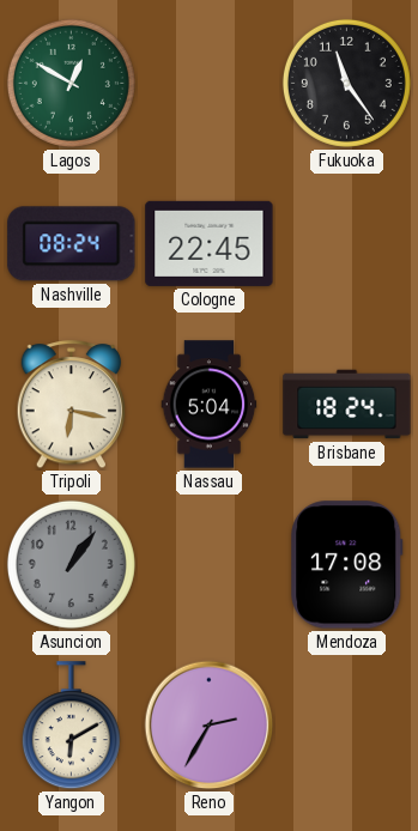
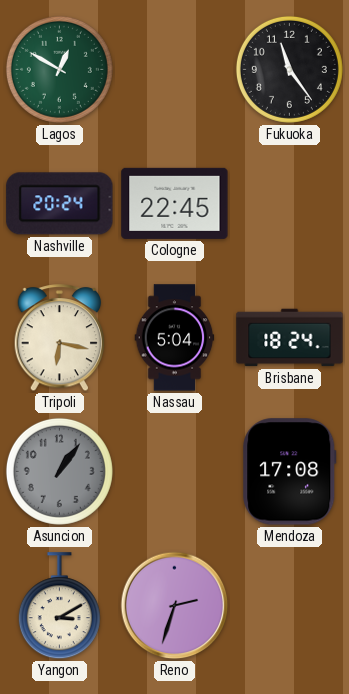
Nashville: 08:24 -> 20:24
Yangon: 6:10 -> 3:10
Reno: 2:35 -> 2:33
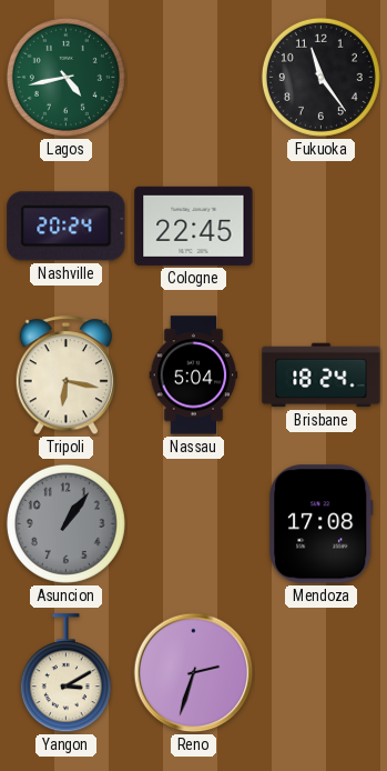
Lagos: 12:50 -> 4:43
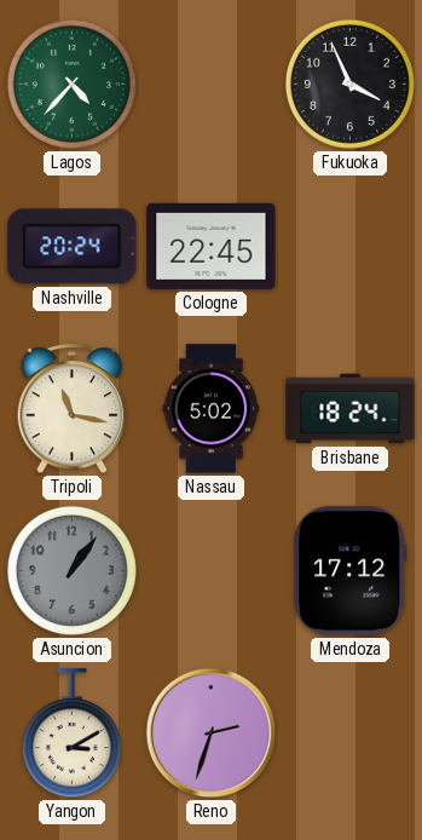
Lagos: 4:43 -> 4:37
Fukuoka: 11:24 -> 3:56
Tripoli: 6:17 -> 11:17
Nassau: 5:04 -> 5:02
Mendoza: 17:08 -> 17:12
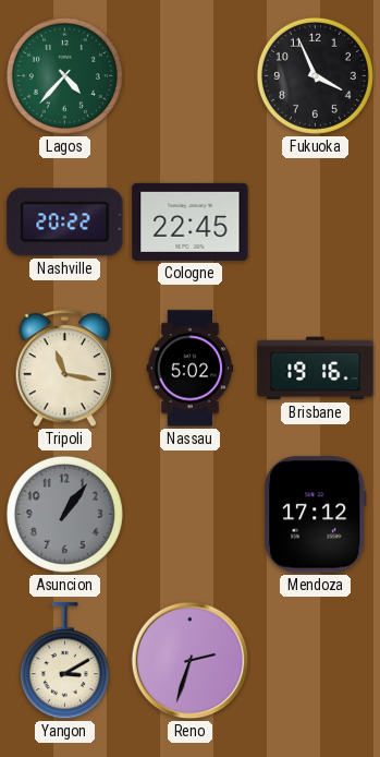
Nashville: 20:24 -> 20:22
Brisbane: 18:24 -> 19:16
